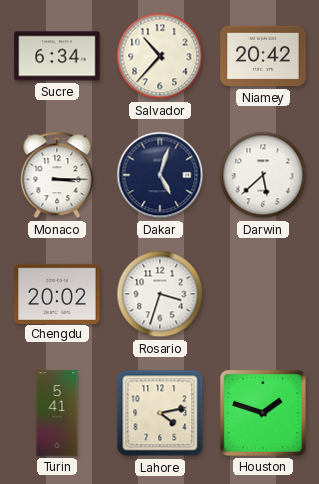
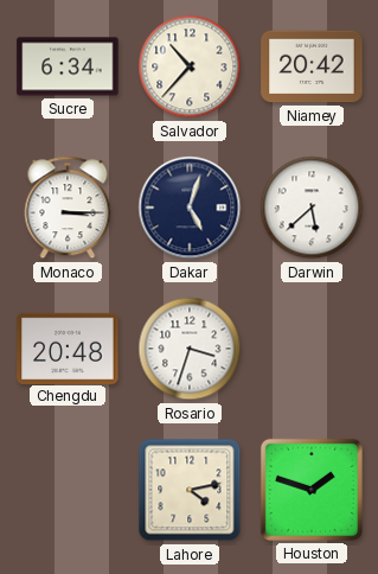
Chengdu: 20:02 -> 20:48
Turin: 5:41 -> none
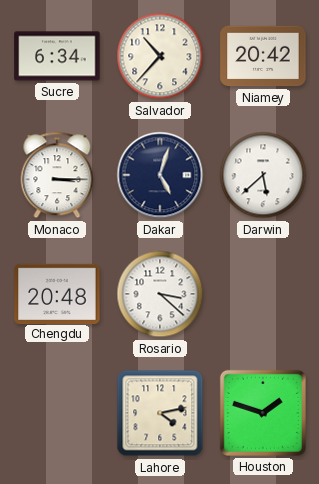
Rosario: 3:33 -> 3:22
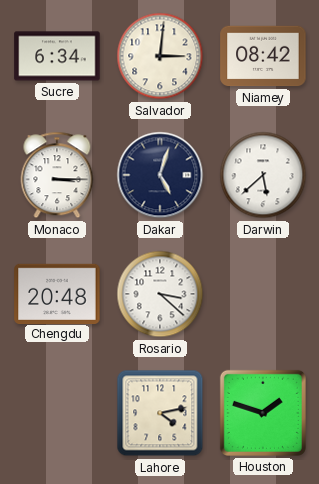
Salvador: 10:37 -> 3:01
Niamey: 20:42 -> 08:42
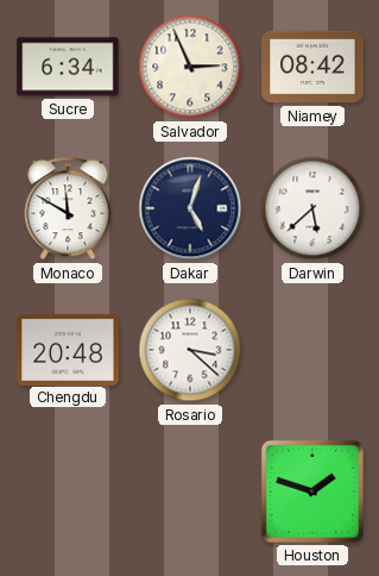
Salvador: 3:01 -> 2:56
Monaco: 3:15 -> 11:50
Lahore: 4:13 -> none
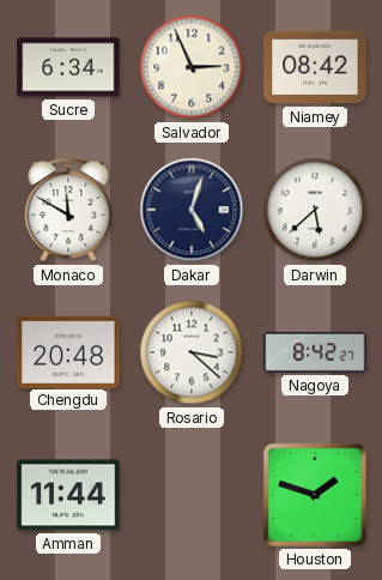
Nagoya: none -> 8:42
Amman: none -> 11:44
